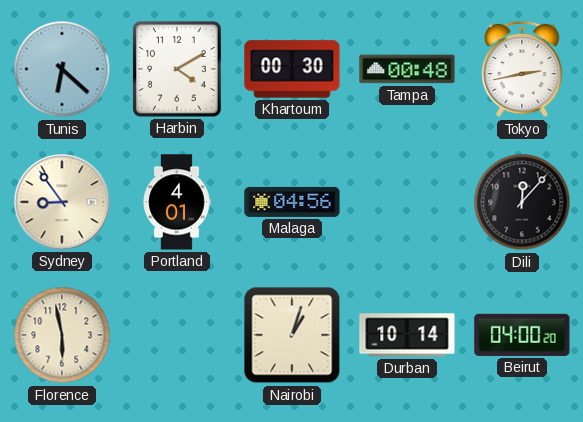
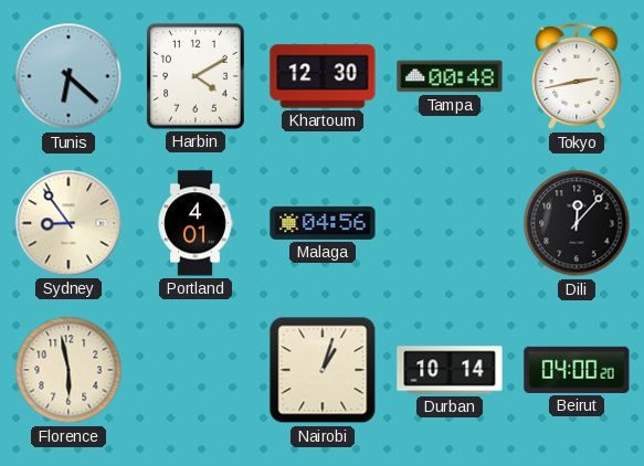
Khartoum: 00:30 -> 12:30
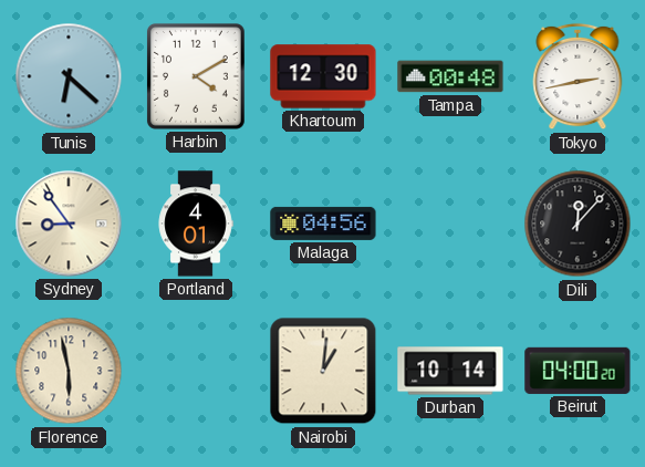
Nairobi: 1:03 -> 1:01
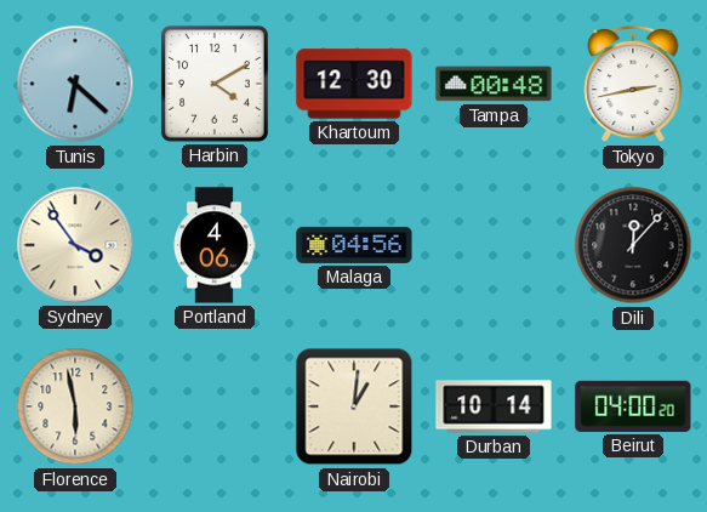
Sydney: 8:54 -> 3:54
Portland: 4:01 -> 4:06
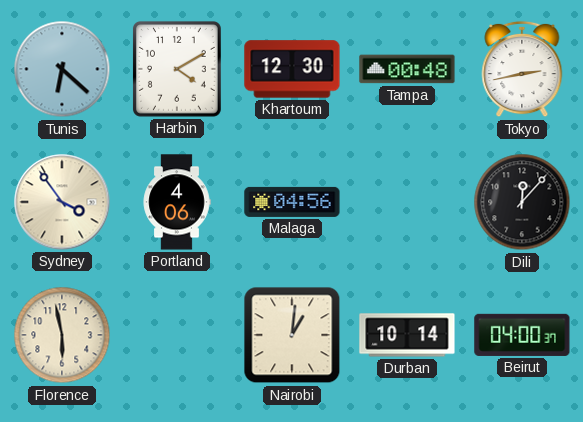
Beirut: 04:00:20 -> 04:00:37
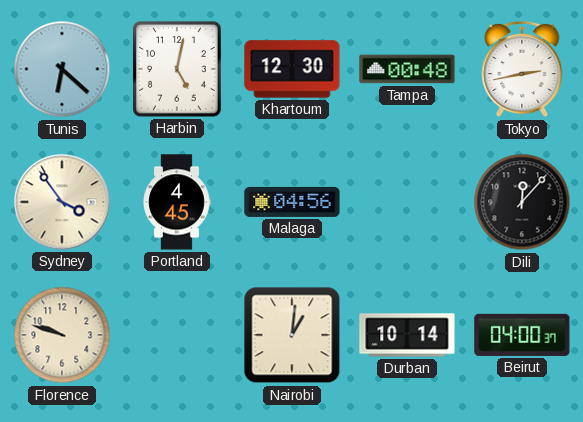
Harbin: 4:10 -> 5:02
Portland: 4:06 -> 4:45
Florence: 5:58 -> 9:48
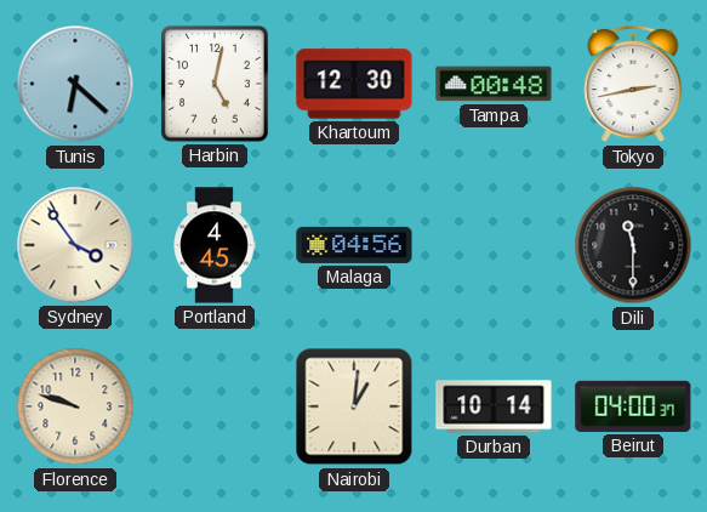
Dili: 12:07 -> 11:30
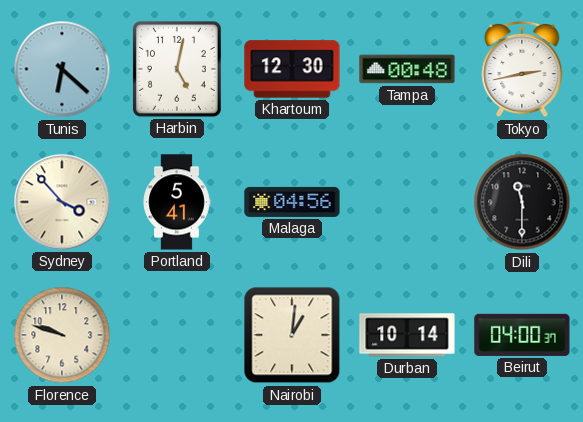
Sydney: 3:54 -> 3:53
Portland: 4:45 -> 5:41
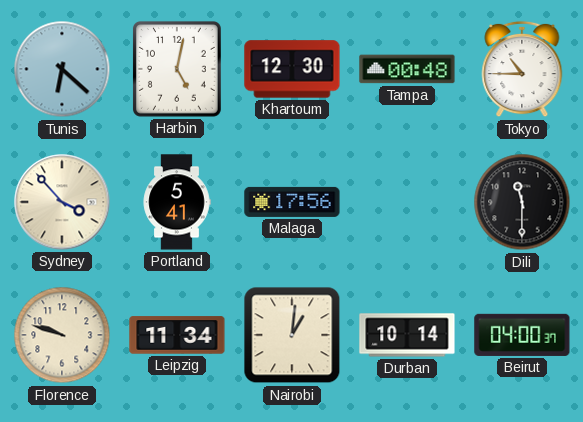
Tokyo: 2:43 -> 10:45
Malaga: 04:56 -> 17:56
Leipzig: none -> 11:34
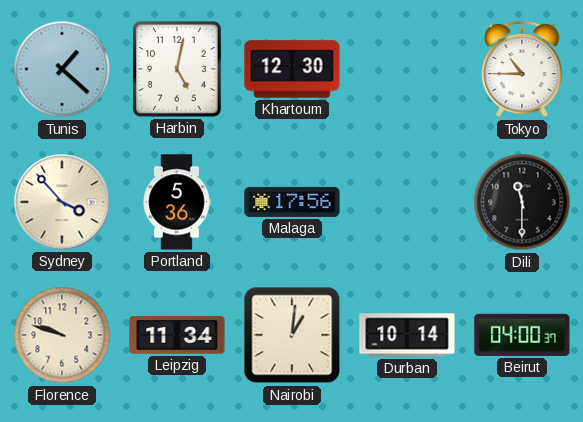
Tunis: 6:22 -> 1:22
Tampa: 00:48 -> none
Portland: 5:41 -> 5:36
